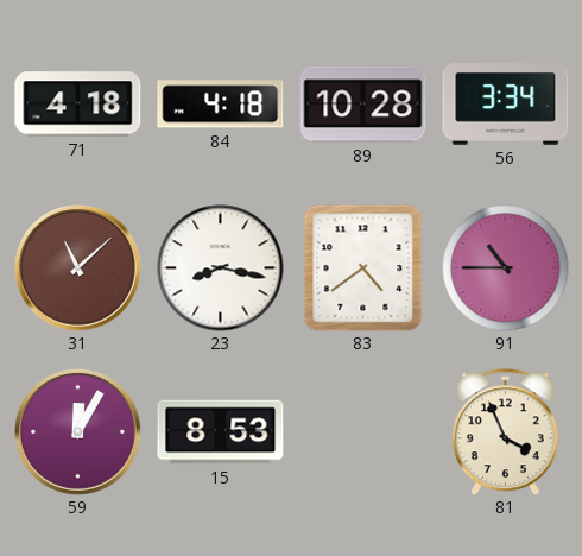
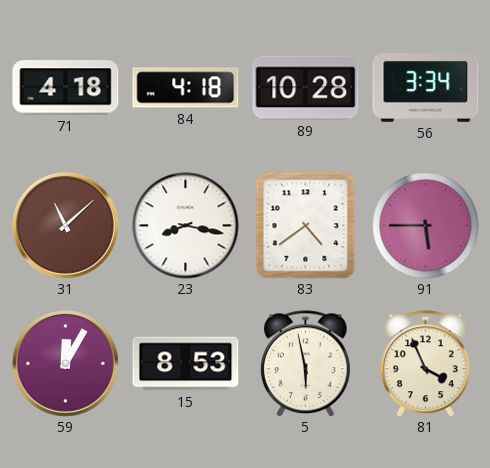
91: 10:45 -> 5:45
5: none -> 5:58
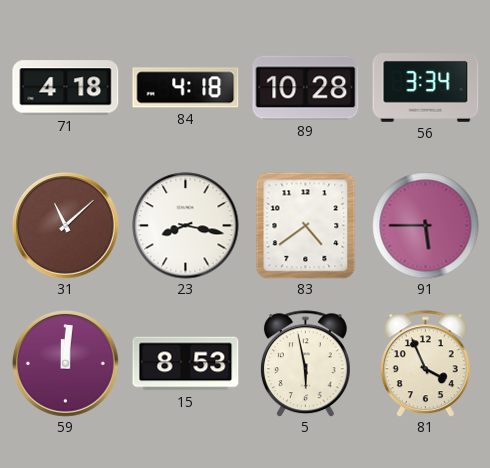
59: 12:05 -> 12:01
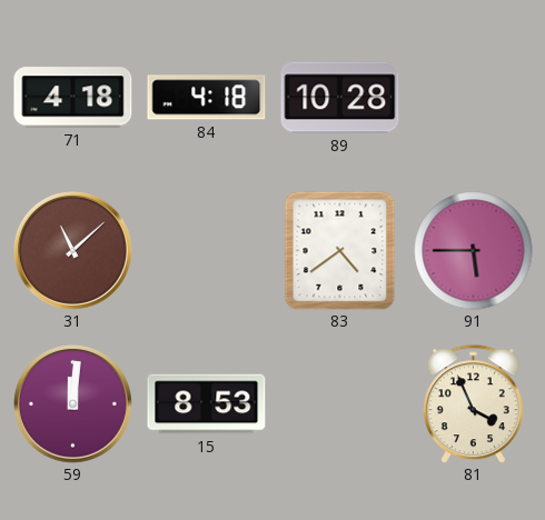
56: 3:34 -> none
23: 8:17 -> none
5: 5:58 -> none
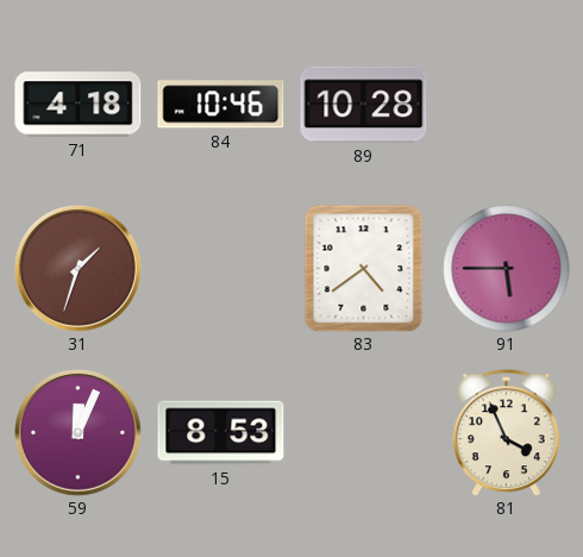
84: 4:18 -> 10:46
31: 11:08 -> 1:33
59: 12:01 -> 12:04
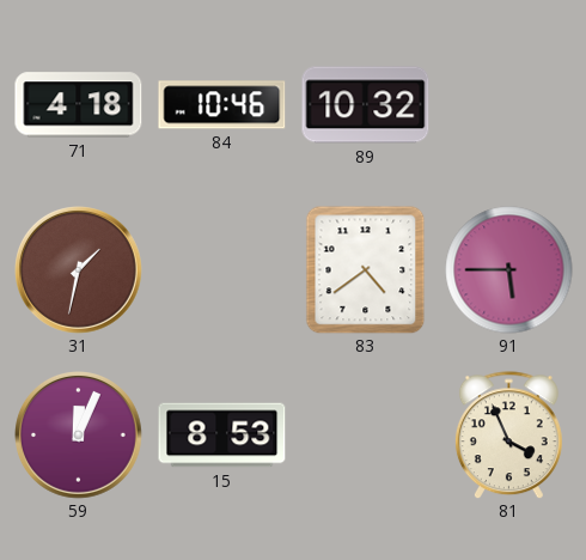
89: 10:28 -> 10:32
31: 1:33 -> 1:32
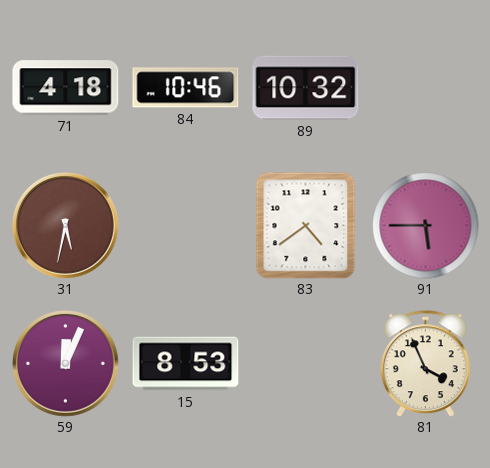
31: 1:32 -> 5:32
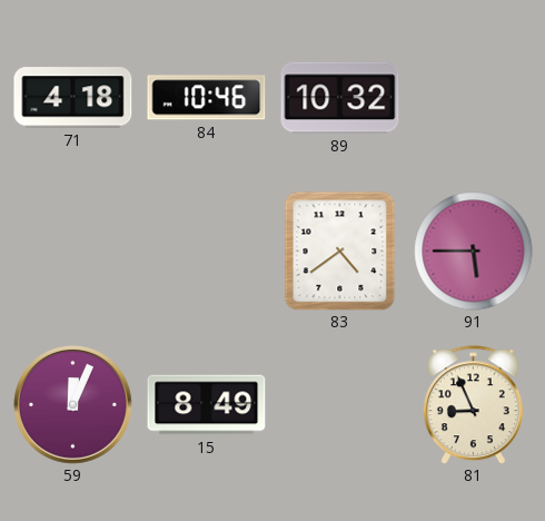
31: 5:32 -> none
15: 8:53 -> 8:49
81: 3:56 -> 8:56
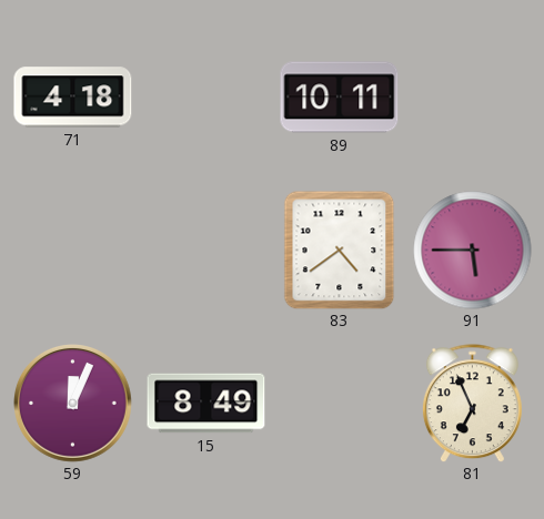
84: 10:46 -> none
89: 10:32 -> 10:11
81: 8:56 -> 6:56
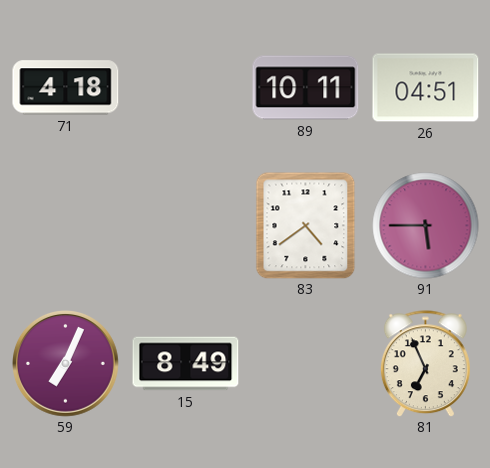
26: none -> 04:51
59: 12:04 -> 7:04
